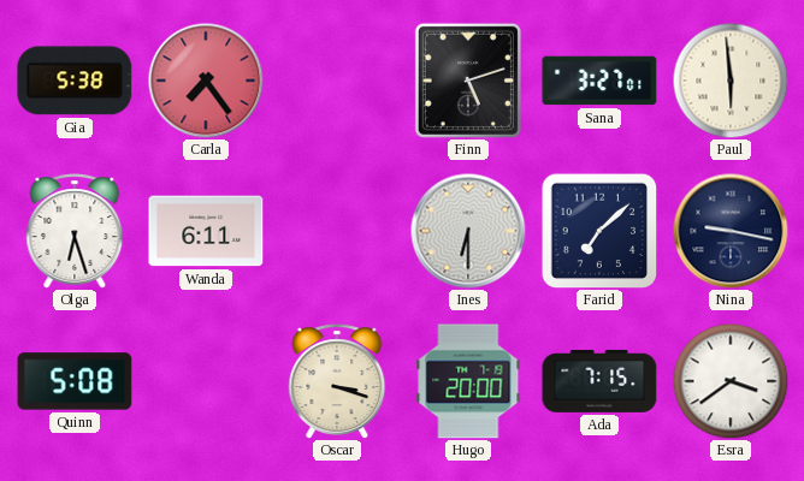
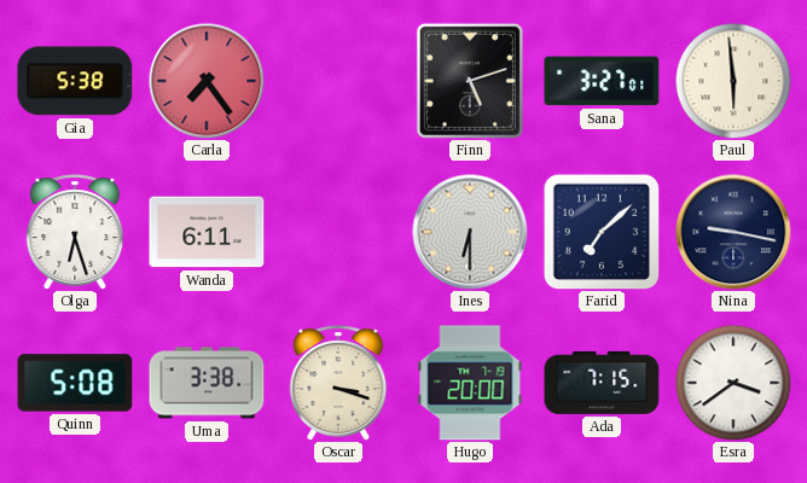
Uma: none -> 3:38
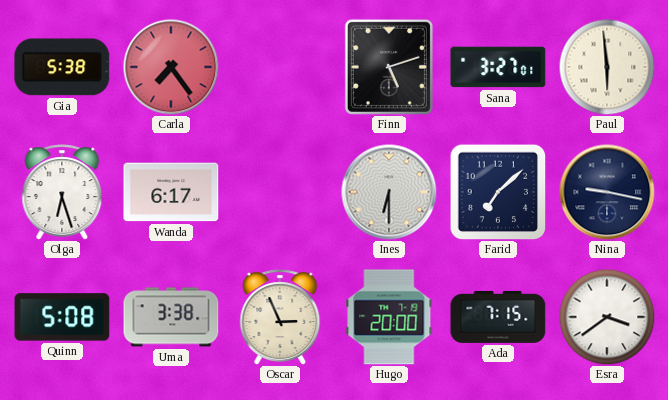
Wanda: 6:11 -> 6:17
Oscar: 3:18 -> 2:56
